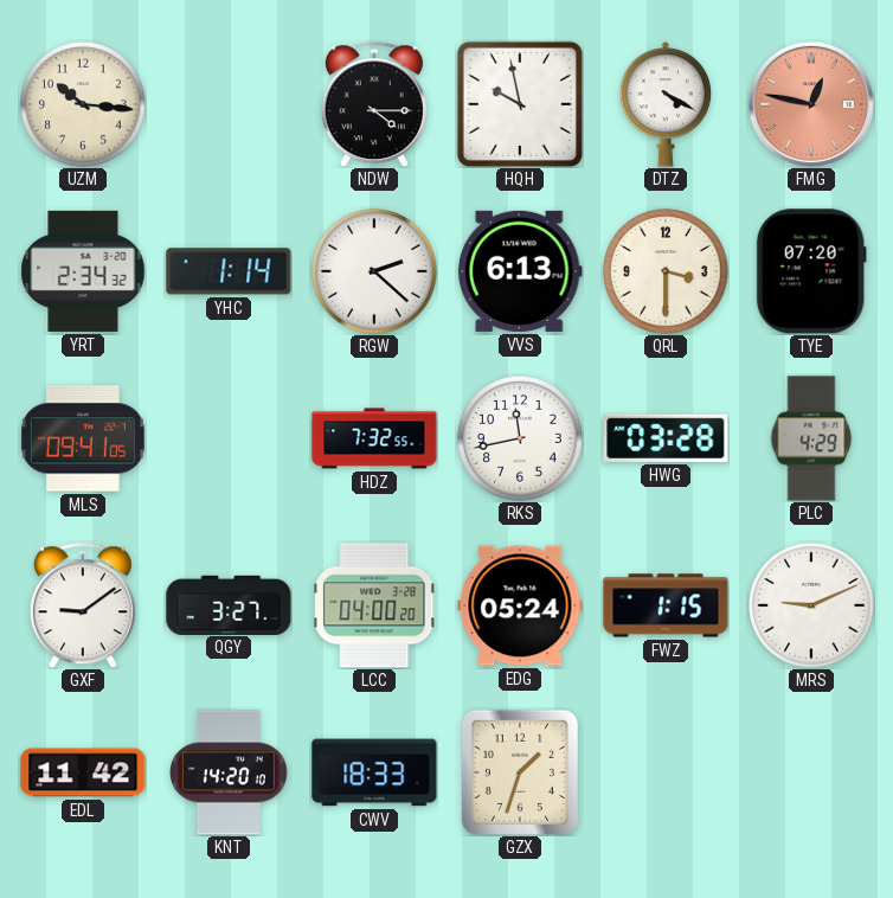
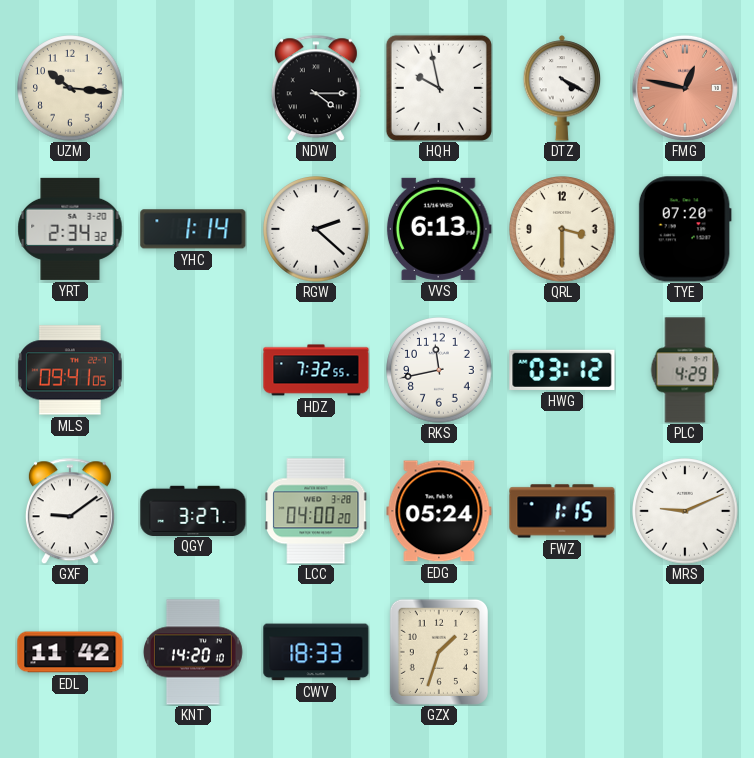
HWG: 03:28 -> 03:12
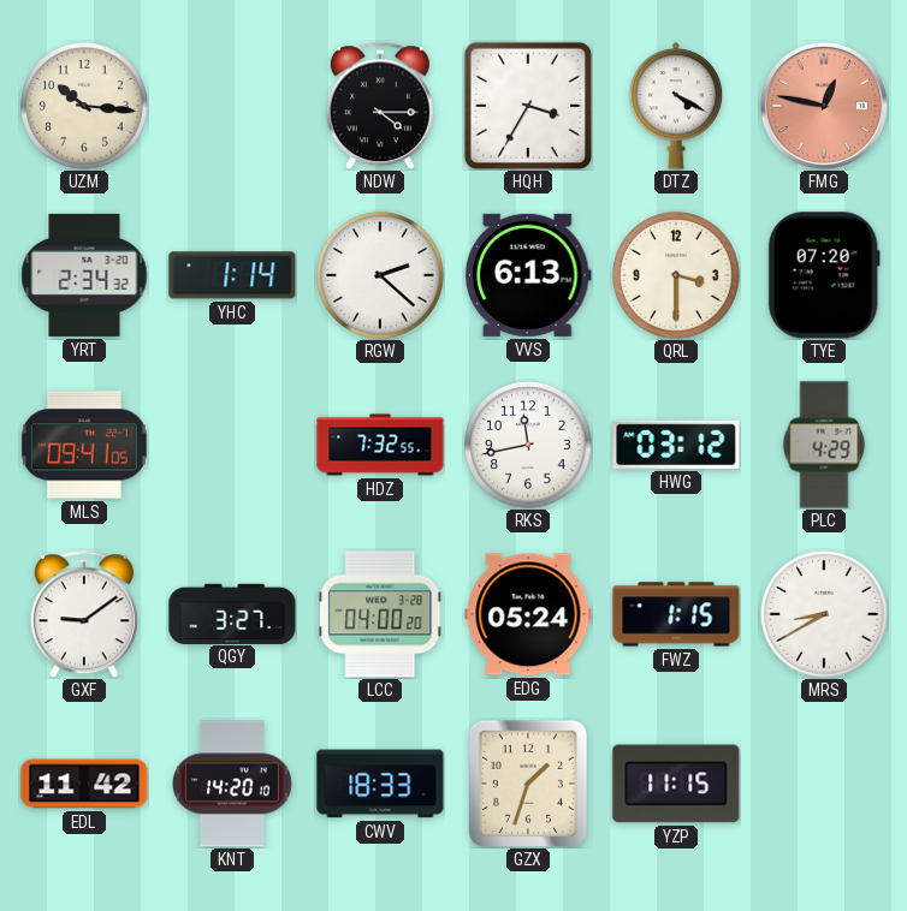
HQH: 9:58 -> 3:35
MRS: 9:11 -> 8:40
YZP: none -> 11:15
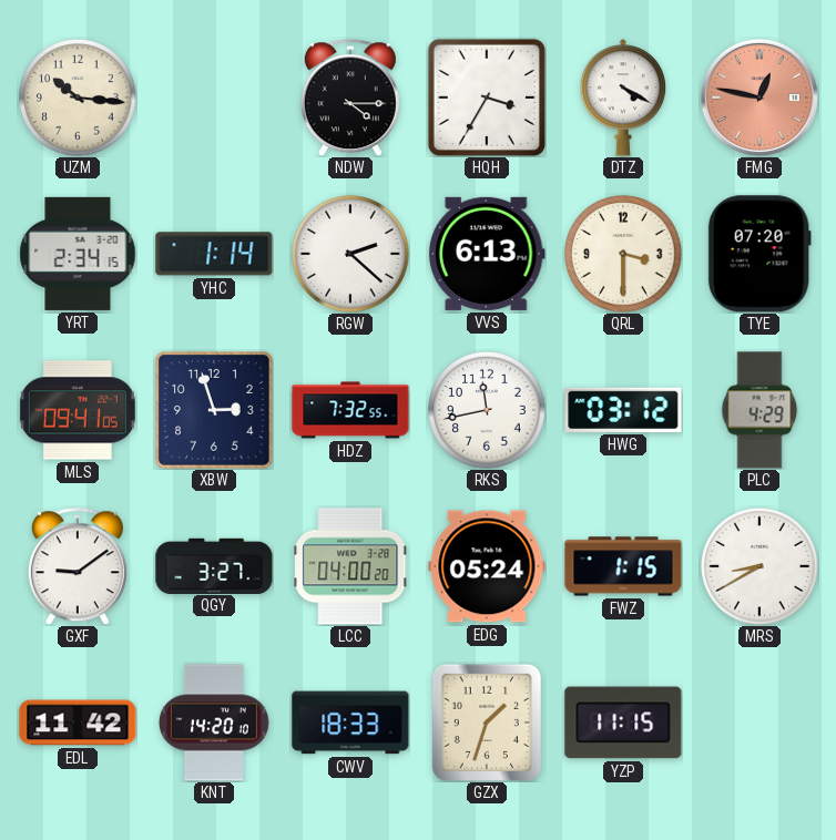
YRT: 2:34:32 -> 2:34:15
XBW: none -> 2:57
